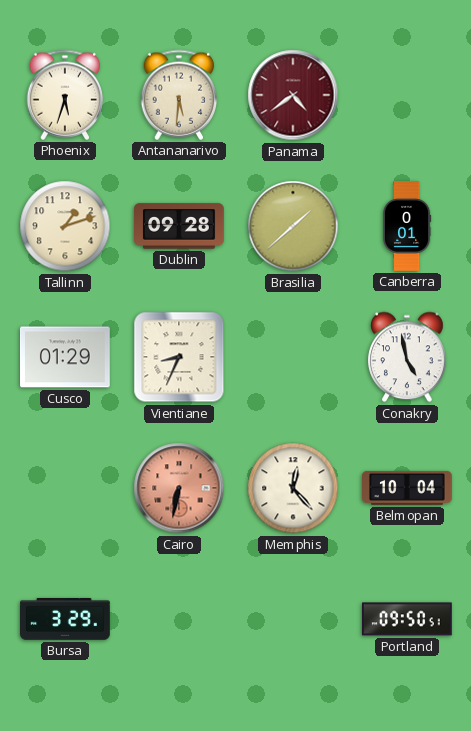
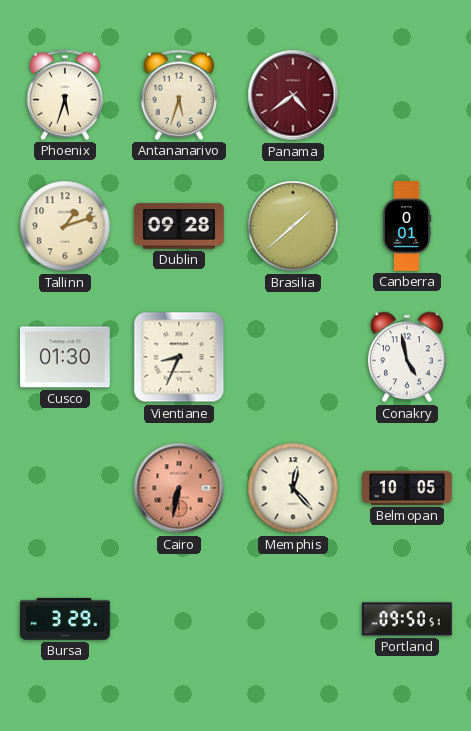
Antananarivo: 5:31 -> 5:33
Cusco: 01:29 -> 01:30
Belmopan: 10:04 -> 10:05
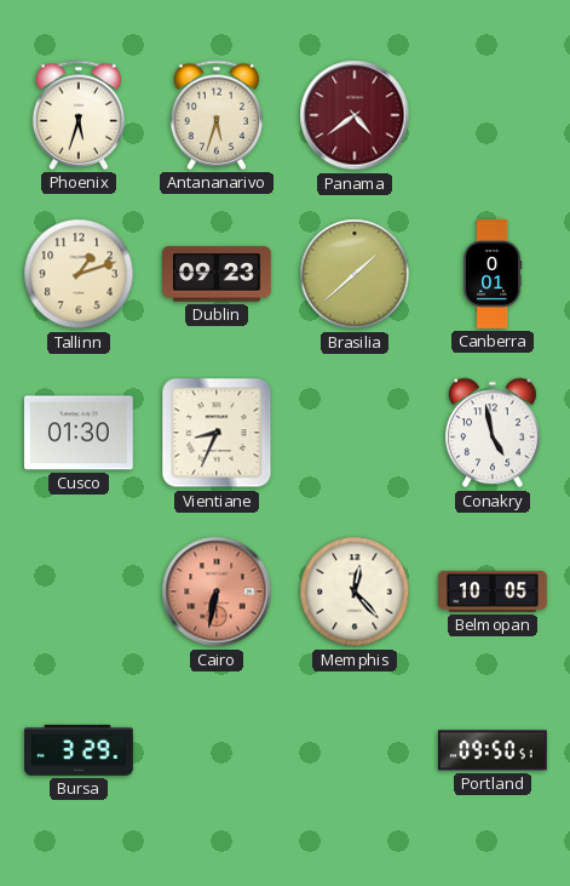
Dublin: 09:28 -> 09:23
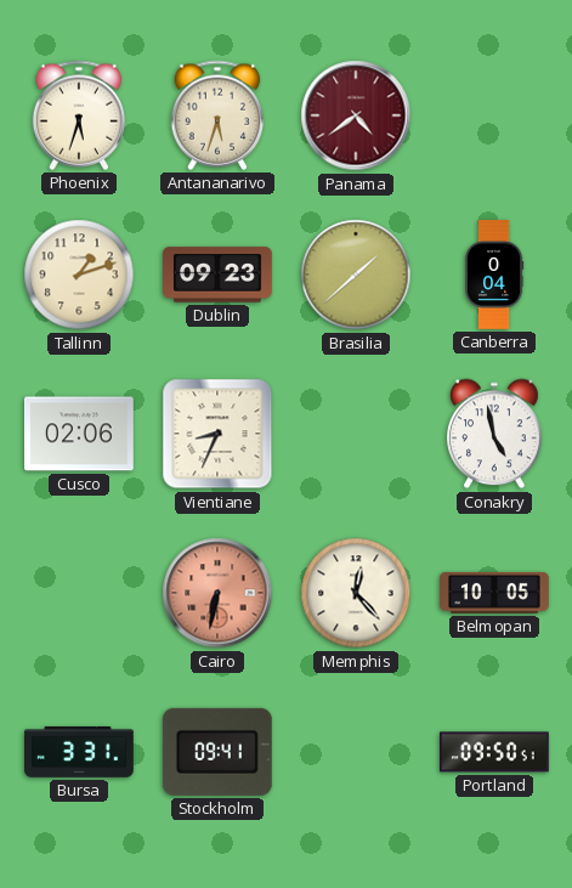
Canberra: 0:01 -> 0:04
Cusco: 01:30 -> 02:06
Bursa: 3:29 -> 3:31
Stockholm: none -> 09:41
